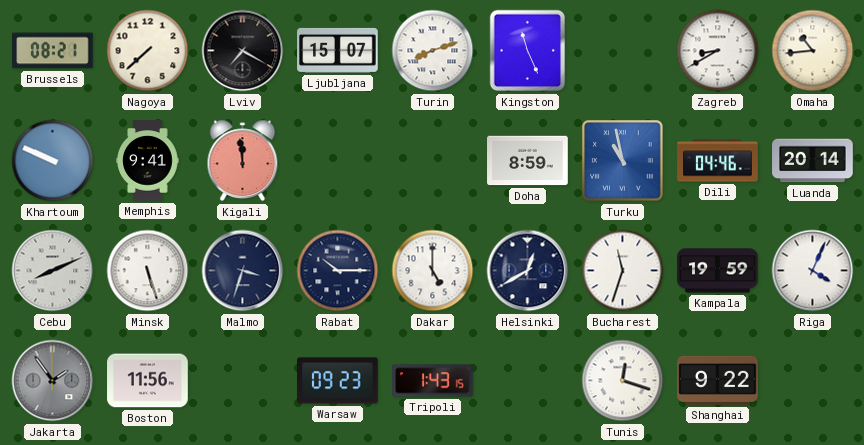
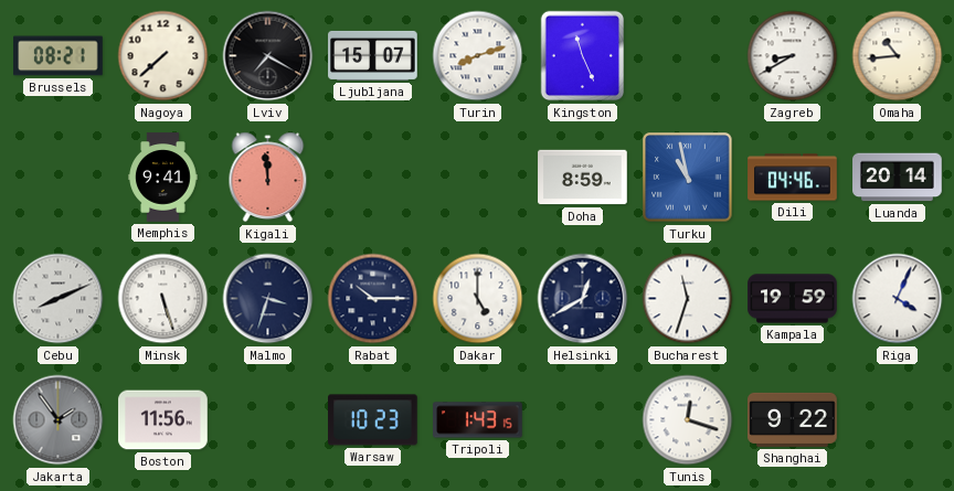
Khartoum: 9:49 -> none
Warsaw: 09:23 -> 10:23
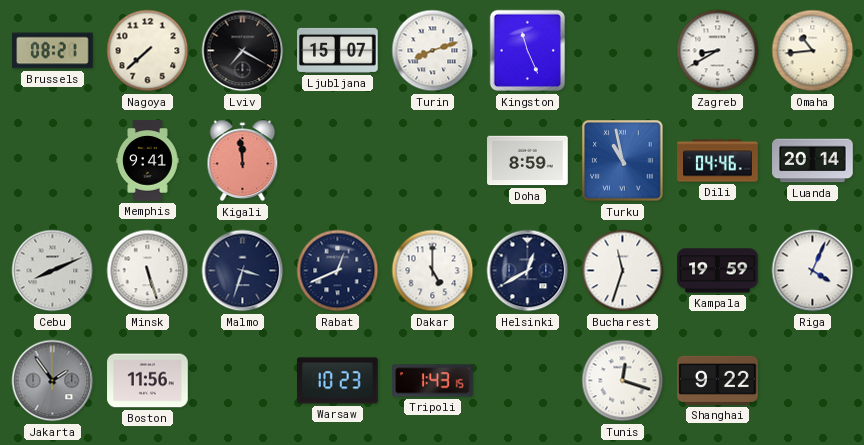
Rabat: 10:15 -> 12:41
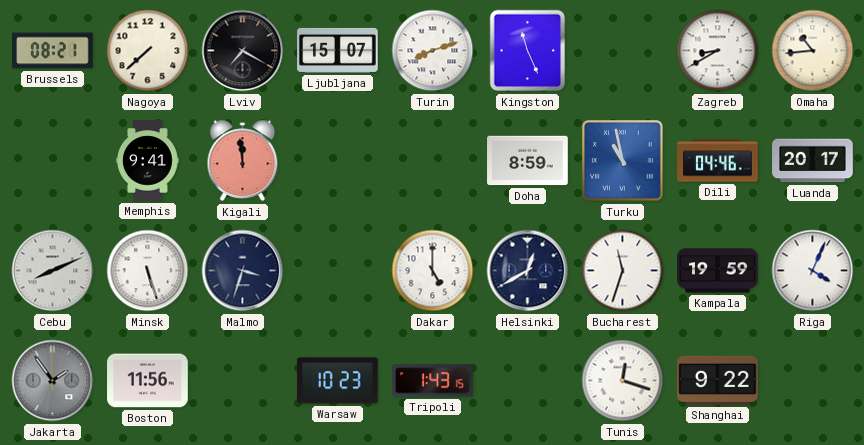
Luanda: 20:14 -> 20:17
Rabat: 12:41 -> none
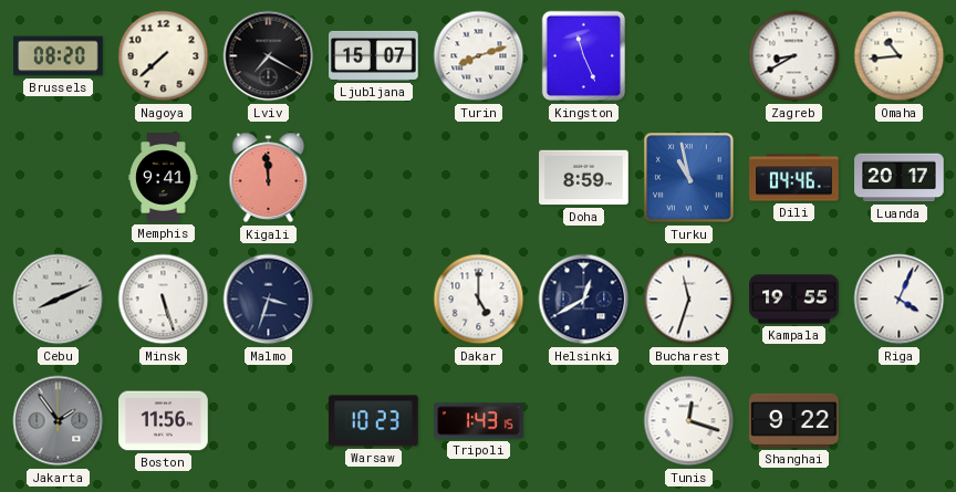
Brussels: 08:21 -> 08:20
Kampala: 19:59 -> 19:55
